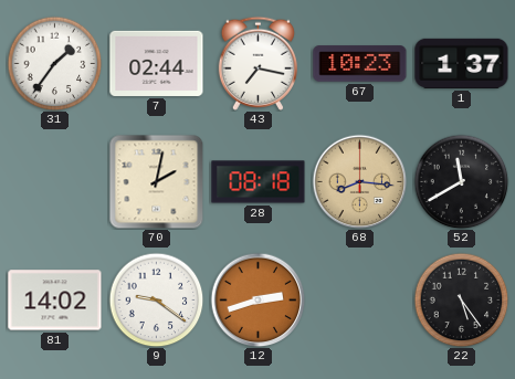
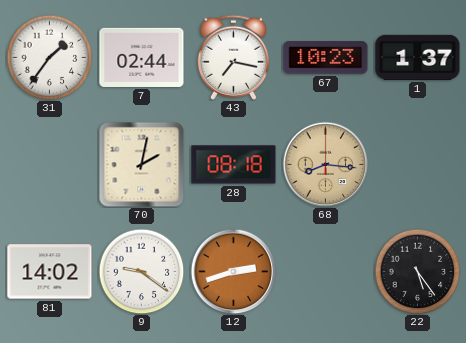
52: 11:40 -> none
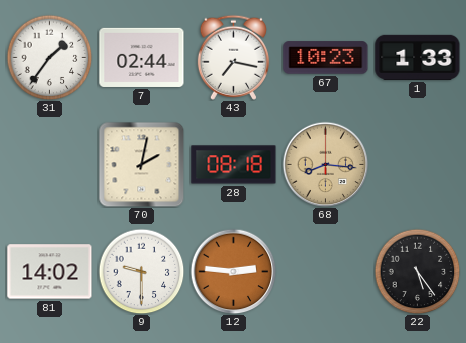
1: 1:37 -> 1:33
9: 9:21 -> 9:30
12: 2:42 -> 2:46
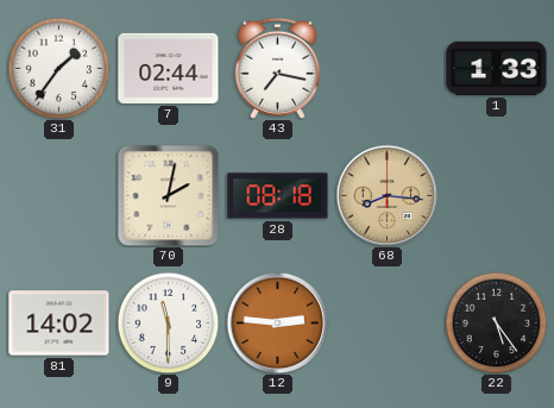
67: 10:23 -> none
9: 9:30 -> 11:30
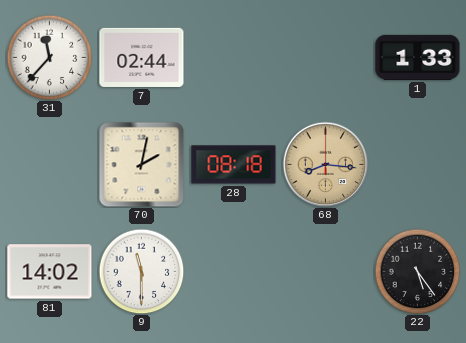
31: 1:36 -> 11:37
43: 7:17 -> none
12: 2:46 -> none
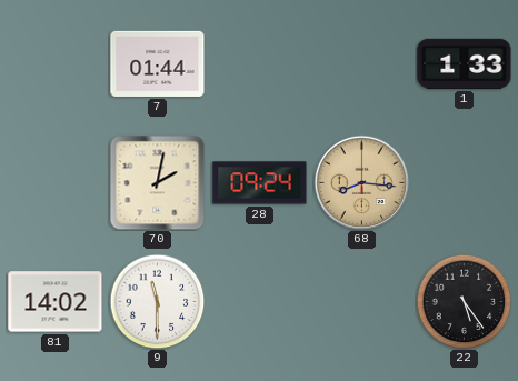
31: 11:37 -> none
7: 02:44 -> 01:44
28: 08:18 -> 09:24
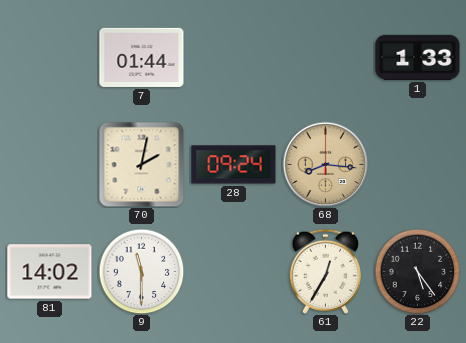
61: none -> 12:35
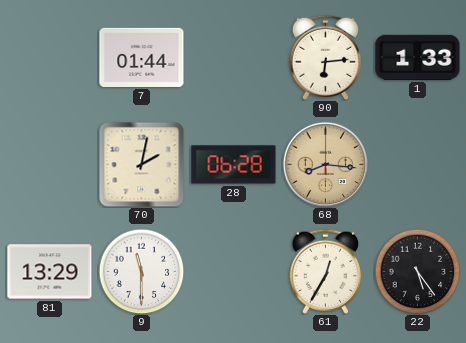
90: none -> 6:14
28: 09:24 -> 06:28
81: 14:02 -> 13:29
